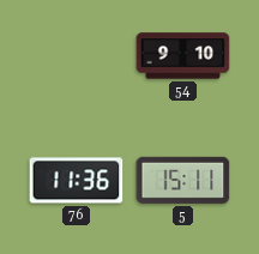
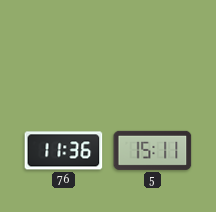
54: 9:10 -> none
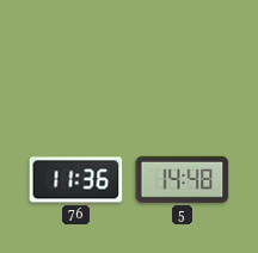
5: 15:11 -> 14:48
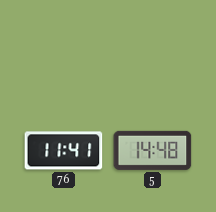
76: 11:36 -> 11:41
